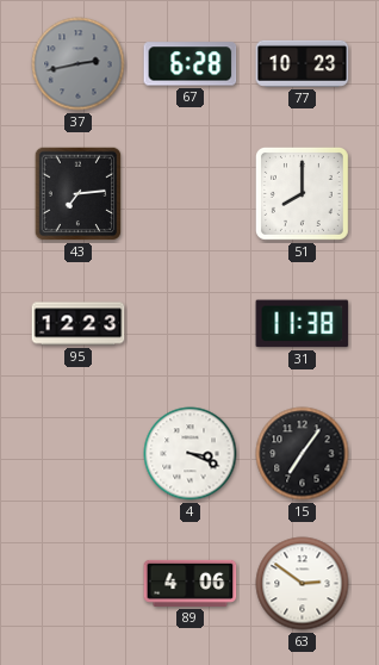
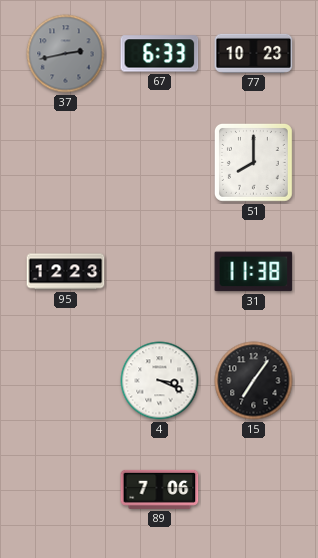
67: 6:28 -> 6:33
43: 7:14 -> none
89: 4:06 -> 7:06
63: 2:51 -> none
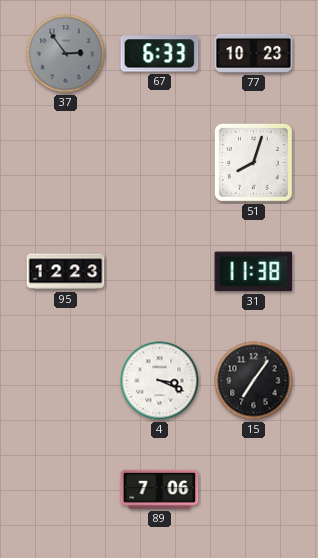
37: 2:43 -> 2:54
51: 8:00 -> 8:03
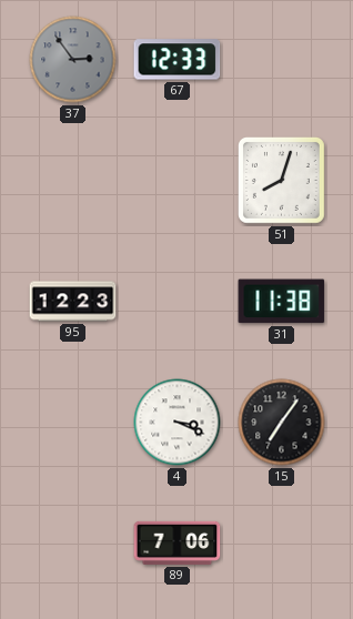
67: 6:33 -> 12:33
77: 10:23 -> none
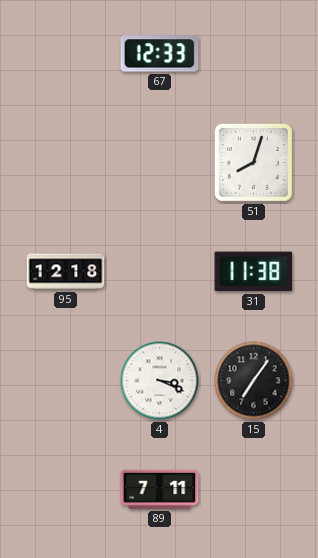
37: 2:54 -> none
95: 12:23 -> 12:18
89: 7:06 -> 7:11
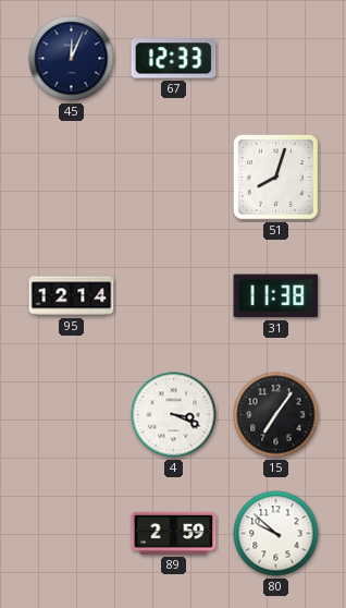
45: none -> 12:04
95: 12:18 -> 12:14
89: 7:11 -> 2:59
80: none -> 9:52
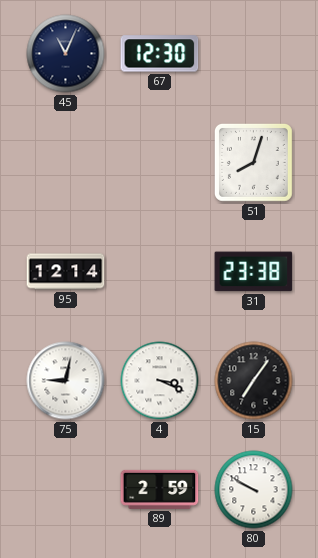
45: 12:04 -> 11:04
67: 12:33 -> 12:30
31: 11:38 -> 23:38
75: none -> 9:02
80: 9:52 -> 9:50
